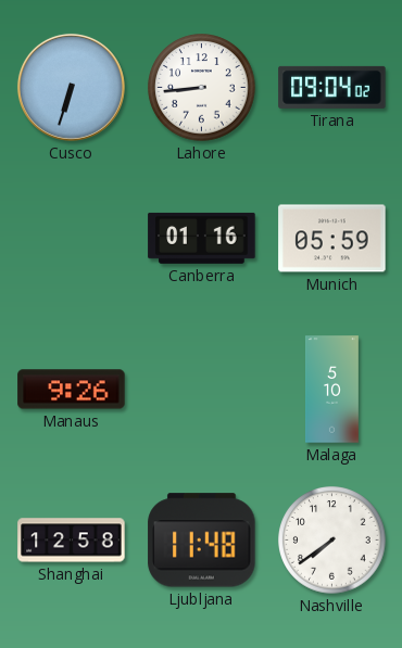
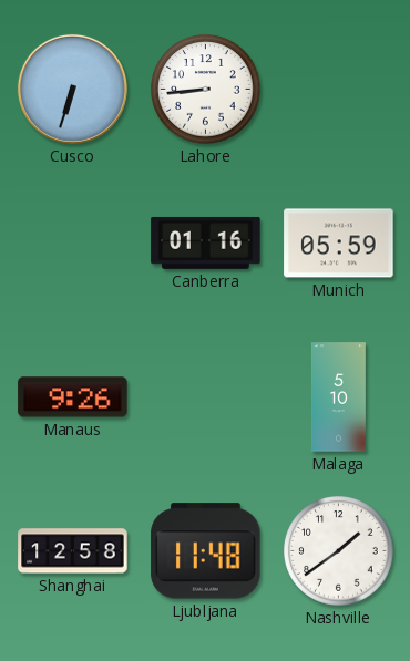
Tirana: 09:04 -> none
Nashville: 7:39 -> 1:39
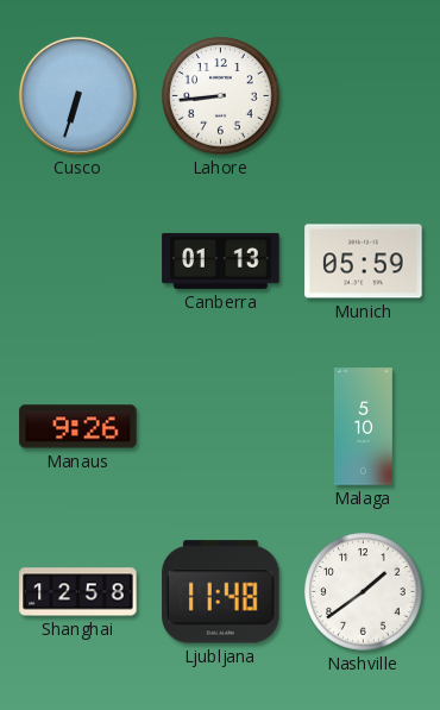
Canberra: 01:16 -> 01:13
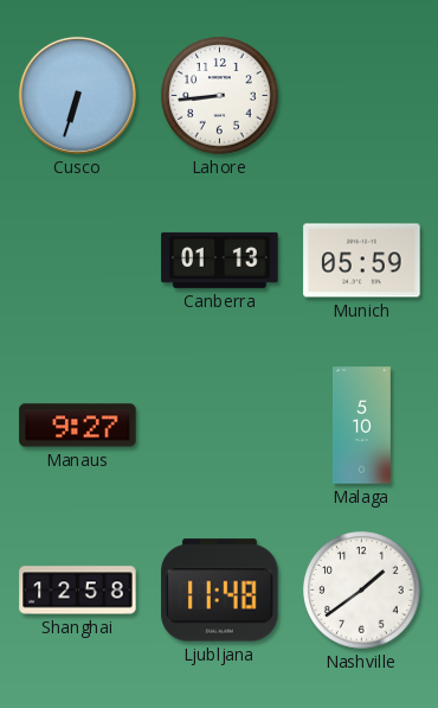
Manaus: 9:26 -> 9:27
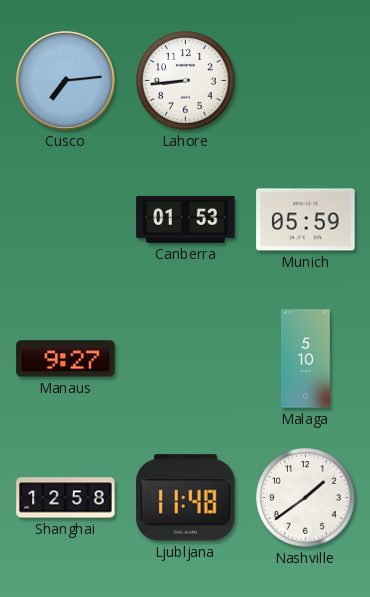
Cusco: 6:33 -> 7:14
Canberra: 01:13 -> 01:53
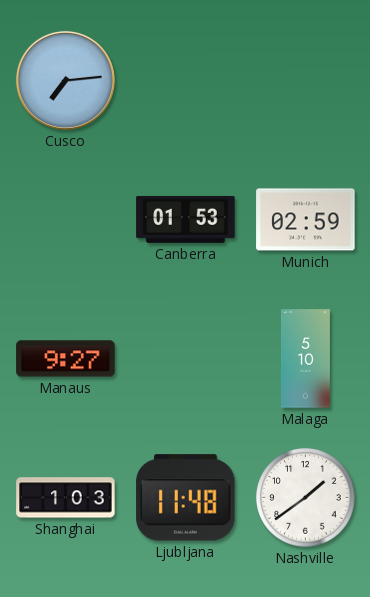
Lahore: 8:44 -> none
Munich: 05:59 -> 02:59
Shanghai: 12:58 -> 1:03
